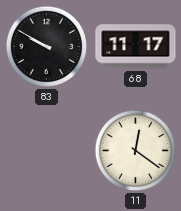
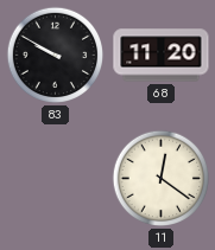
68: 11:17 -> 11:20
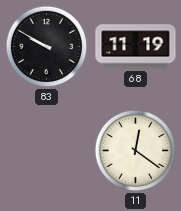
68: 11:20 -> 11:19
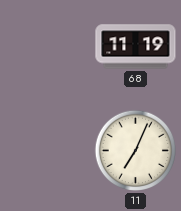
83: 9:50 -> none
11: 12:21 -> 7:04
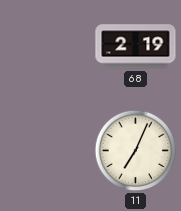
68: 11:19 -> 2:19
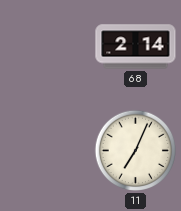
68: 2:19 -> 2:14
